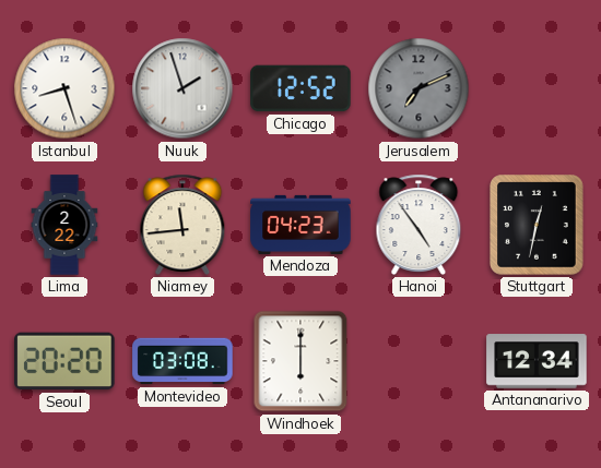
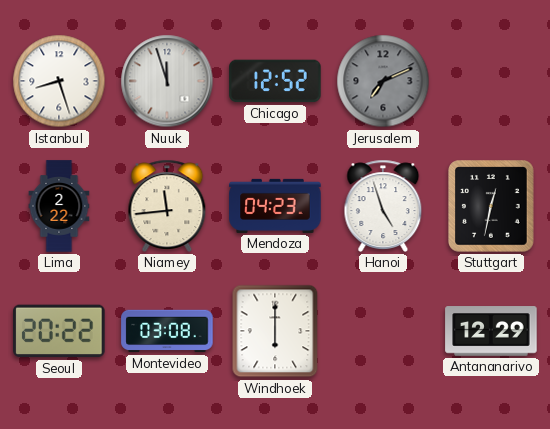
Nuuk: 1:57 -> 11:57
Hanoi: 4:54 -> 4:57
Seoul: 20:20 -> 20:22
Antananarivo: 12:34 -> 12:29
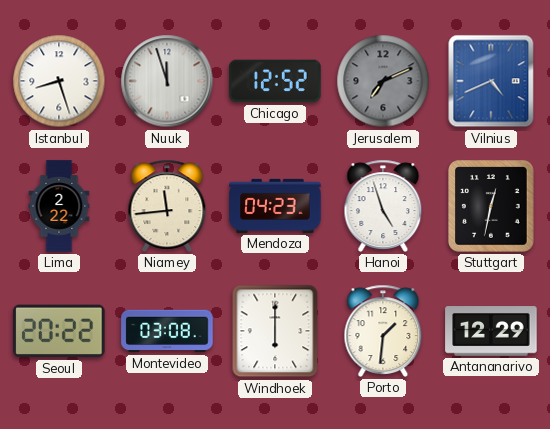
Vilnius: none -> 4:41
Porto: none -> 1:31
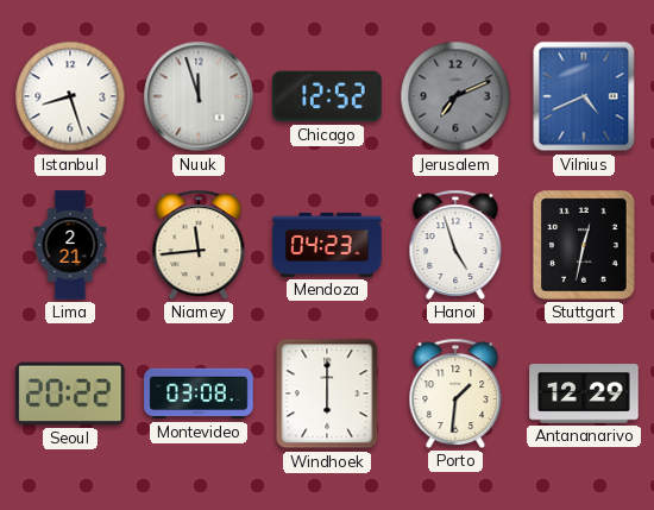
Lima: 2:22 -> 2:21
